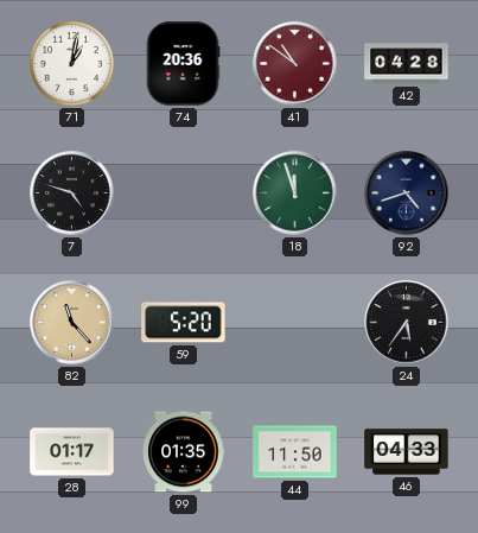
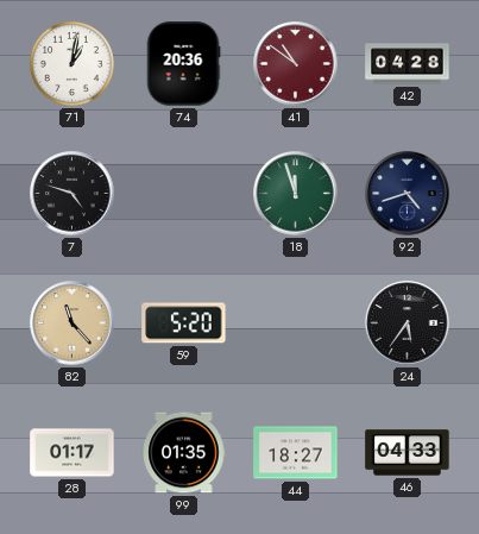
44: 11:50 -> 18:27
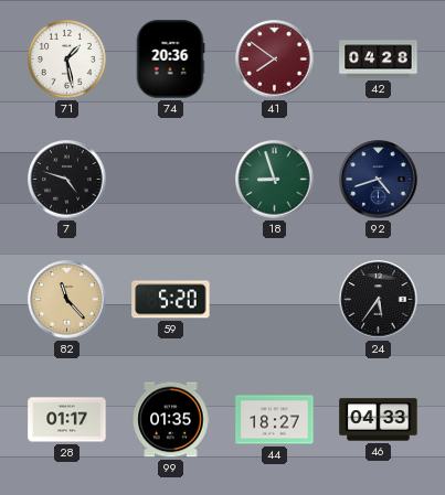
71: 1:02 -> 1:28
41: 10:51 -> 7:51
18: 11:57 -> 8:57
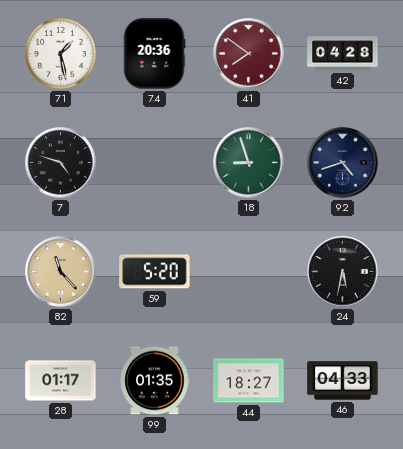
24: 5:36 -> 5:32
